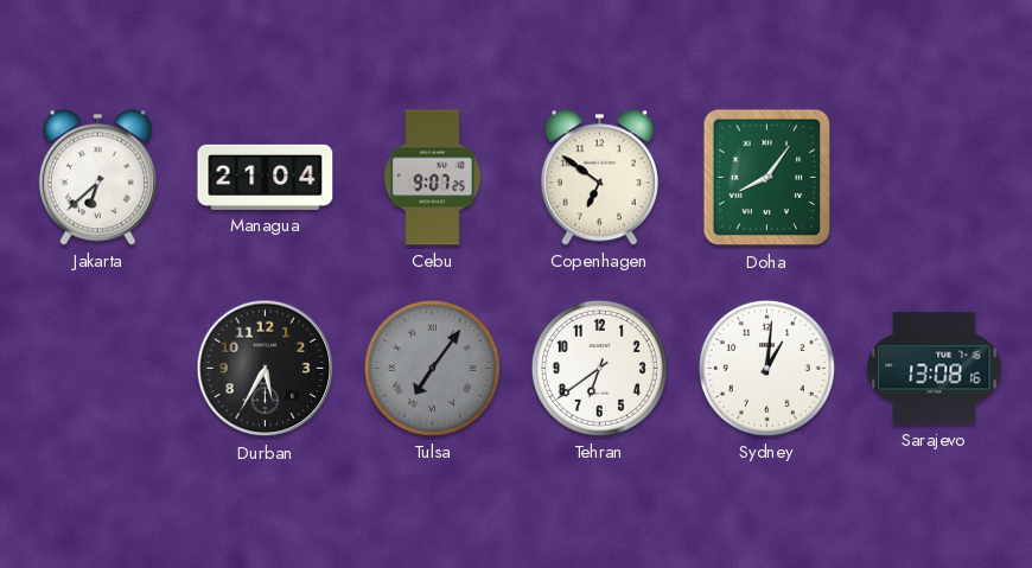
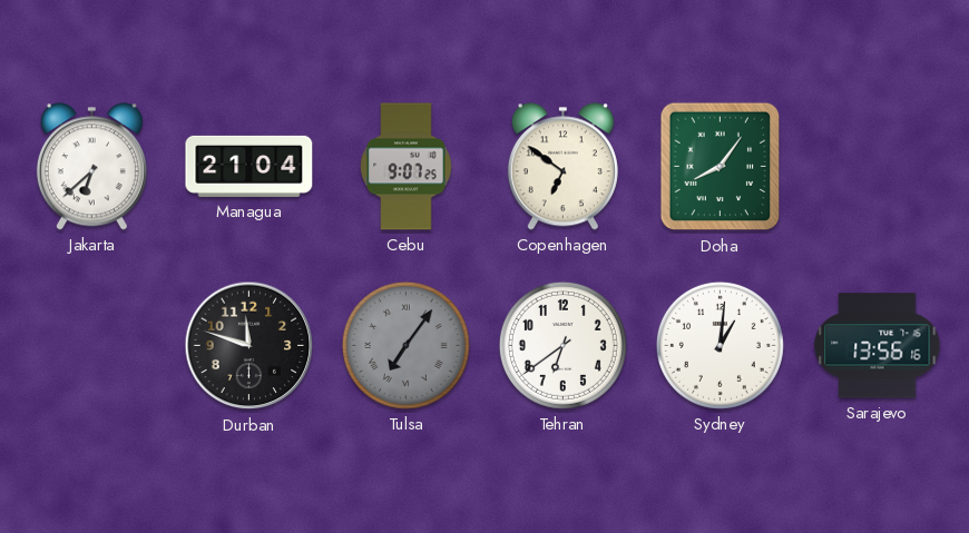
Durban: 5:35 -> 11:48
Sarajevo: 13:08 -> 13:56
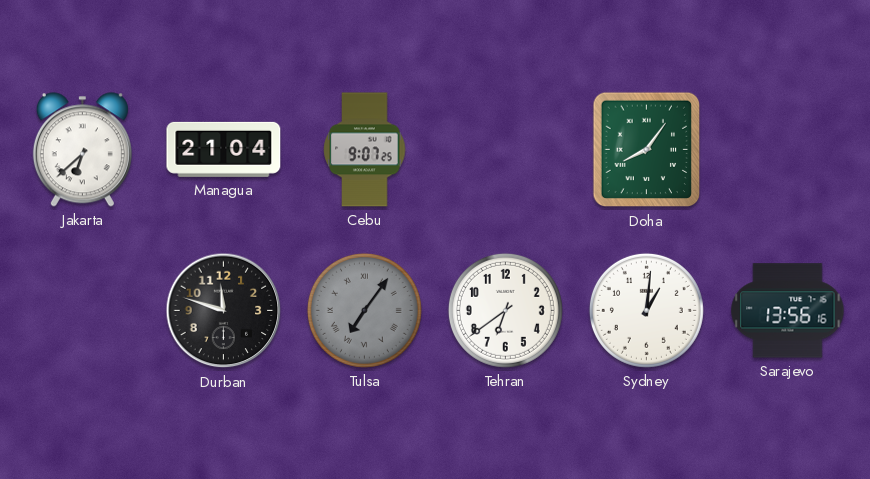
Copenhagen: 6:51 -> none
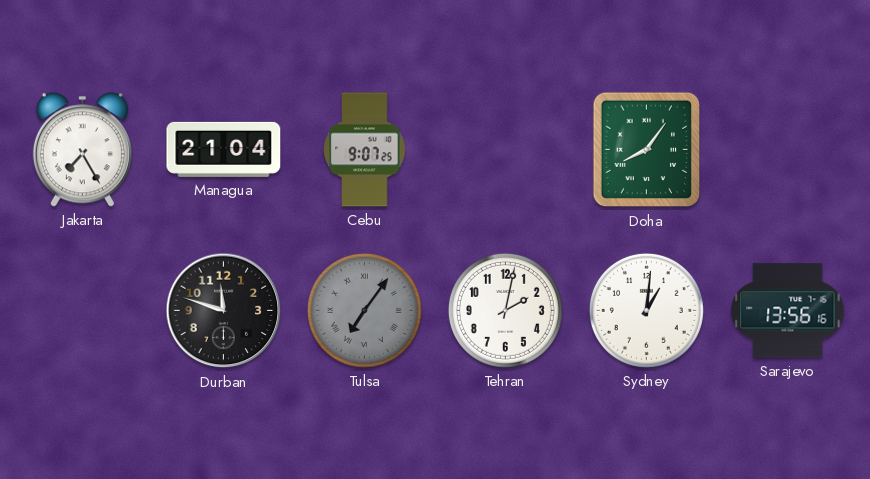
Jakarta: 6:38 -> 7:25
Tehran: 6:39 -> 2:02
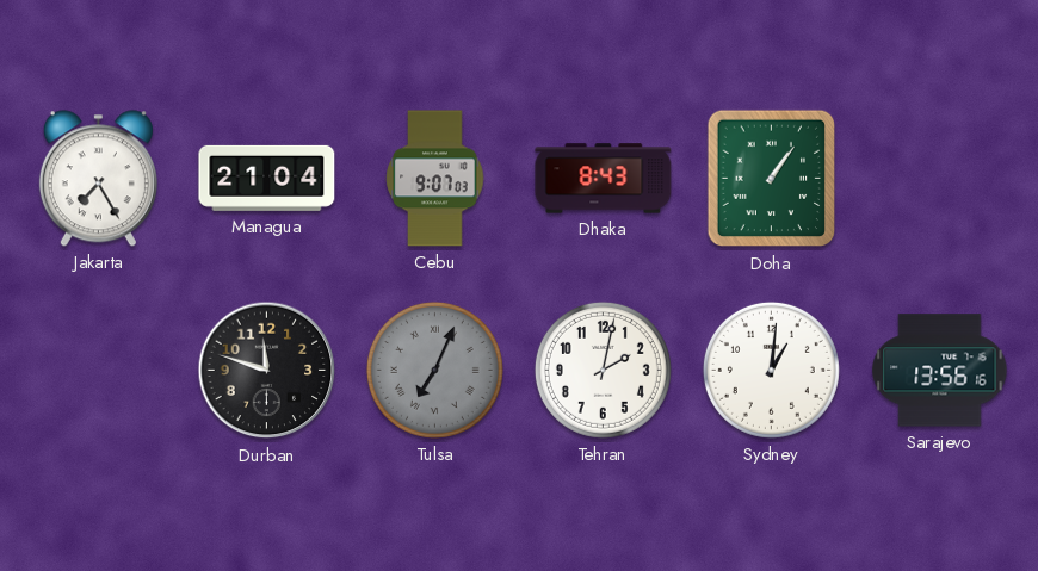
Cebu: 9:07:25 -> 9:07:03
Dhaka: none -> 8:43
Doha: 8:06 -> 1:06
Tulsa: 7:06 -> 7:04
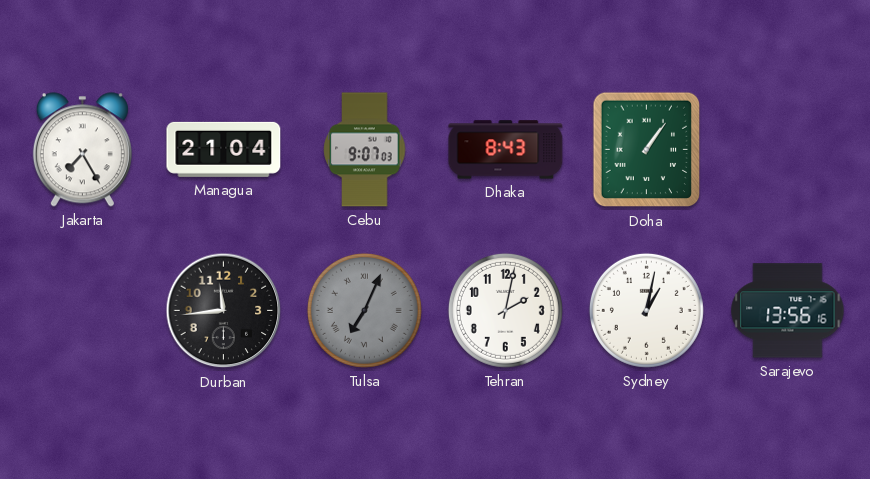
Durban: 11:48 -> 11:44
Sydney: 1:01 -> 1:02
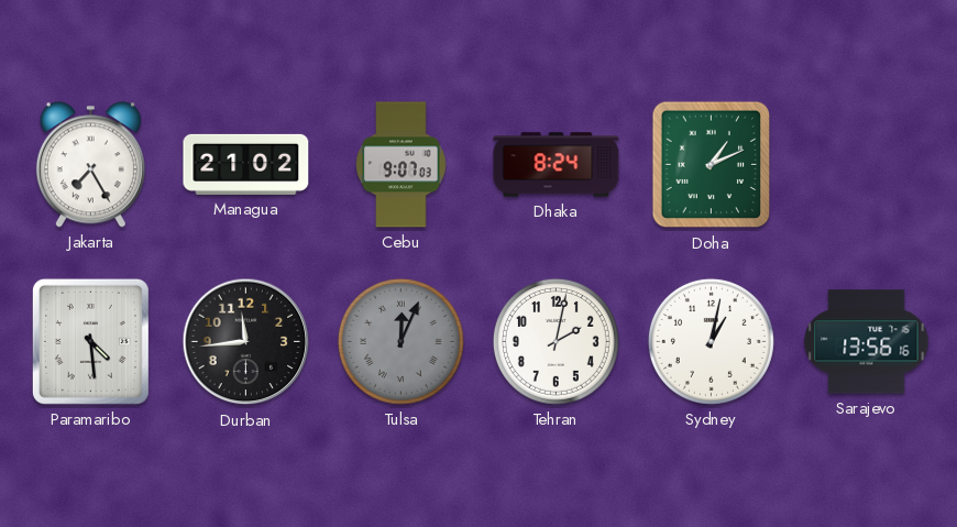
Managua: 21:04 -> 21:02
Dhaka: 8:43 -> 8:24
Doha: 1:06 -> 1:11
Paramaribo: none -> 4:29
Tulsa: 7:04 -> 12:04
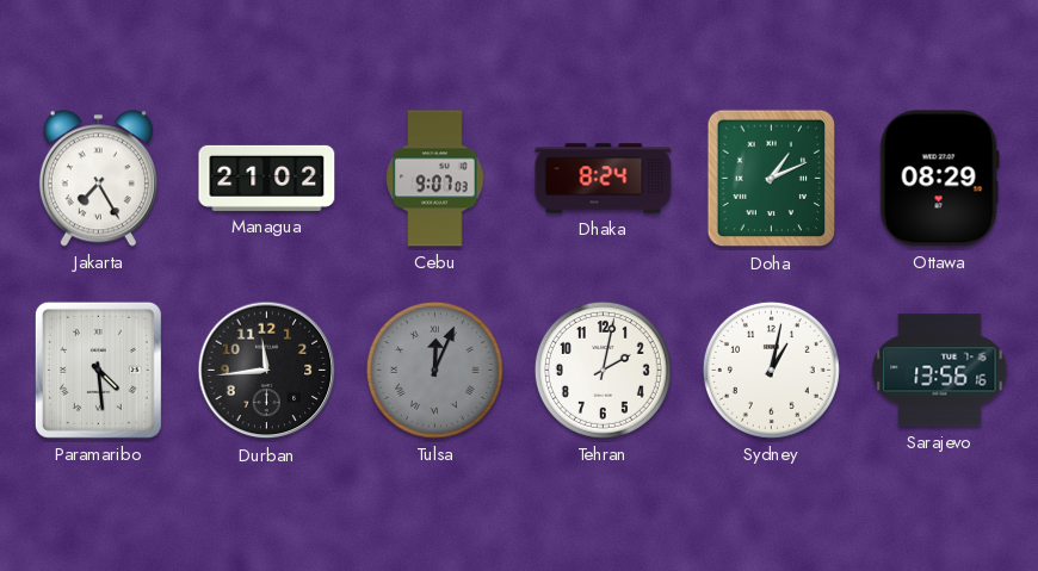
Ottawa: none -> 08:29
